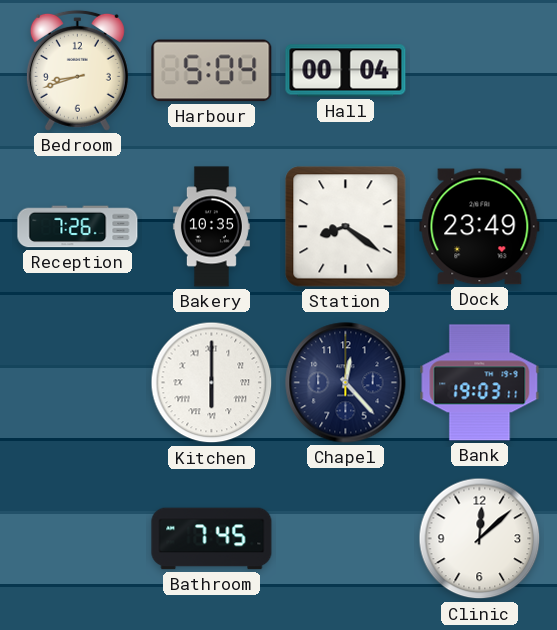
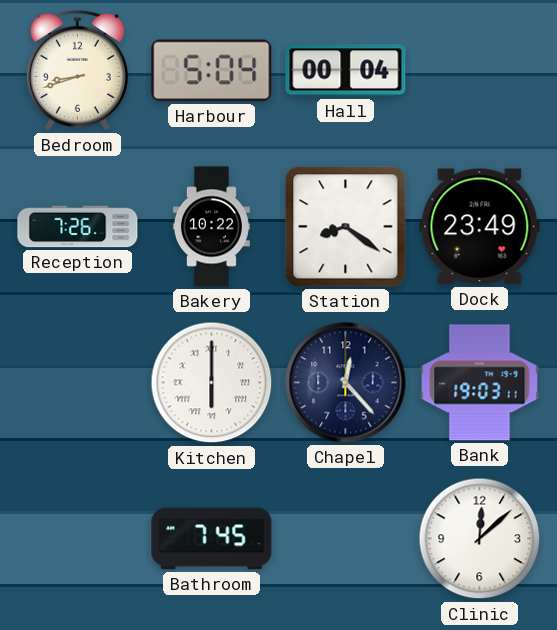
Bakery: 10:35 -> 10:22
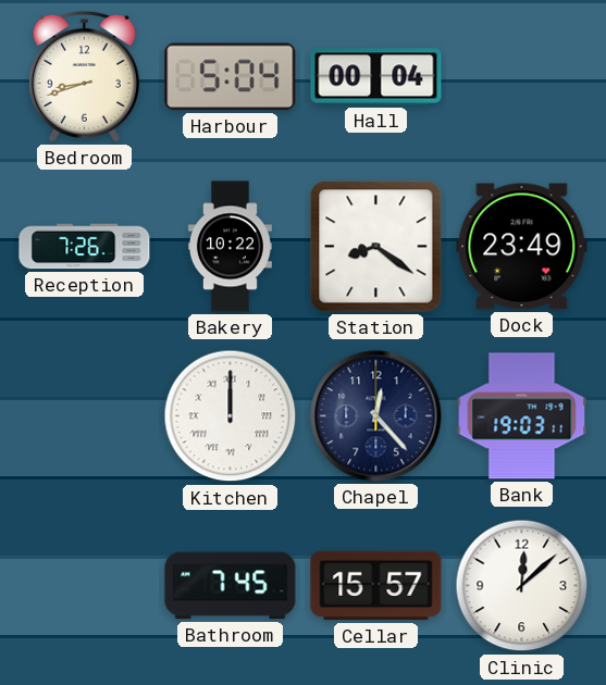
Kitchen: 6:00 -> 12:00
Cellar: none -> 15:57
